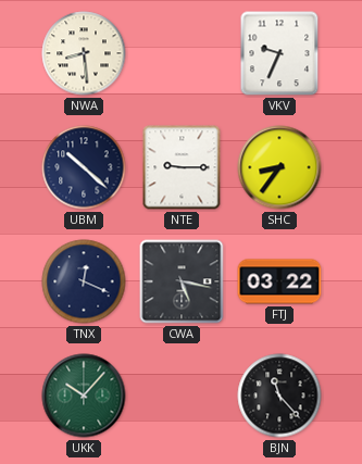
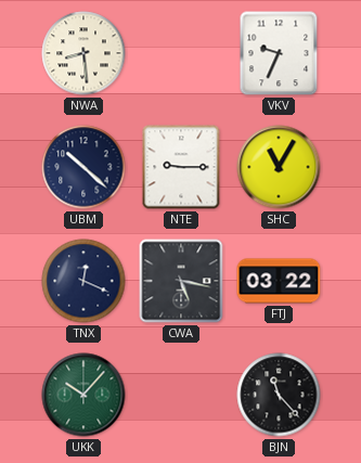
SHC: 8:36 -> 11:05
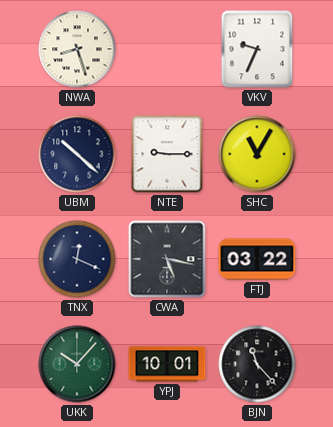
NWA: 8:29 -> 8:27
YPJ: none -> 10:01
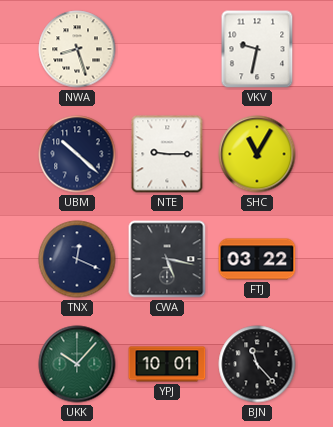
VKV: 9:34 -> 9:32
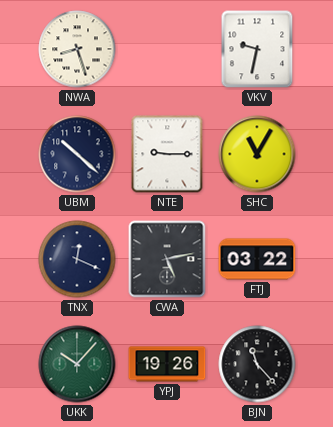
CWA: 5:17 -> 5:13
YPJ: 10:01 -> 19:26
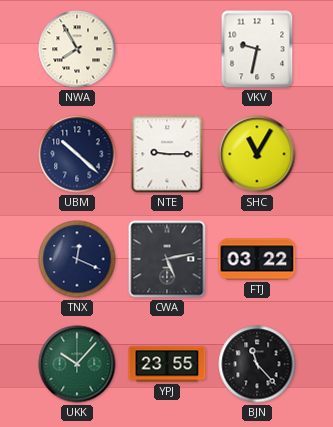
NWA: 8:27 -> 7:55
YPJ: 19:26 -> 23:55
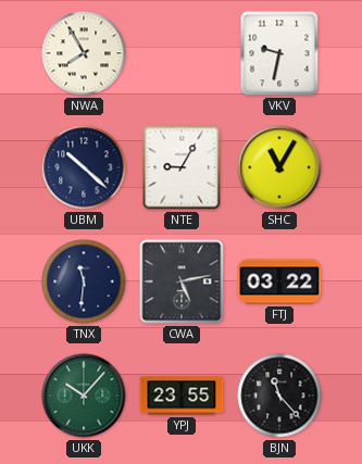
NTE: 9:15 -> 9:05
TNX: 12:19 -> 11:31
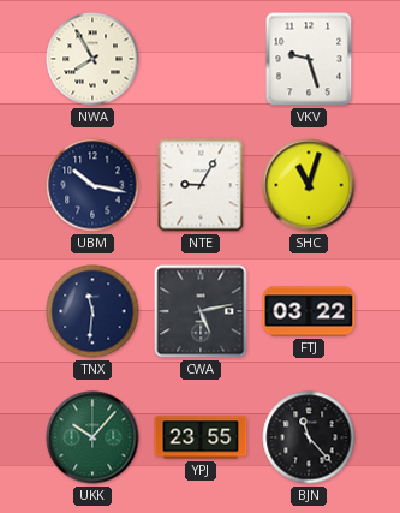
VKV: 9:32 -> 9:27
UBM: 10:22 -> 10:17
SHC: 11:05 -> 11:03
